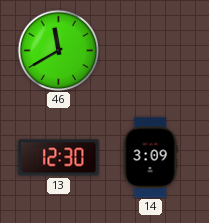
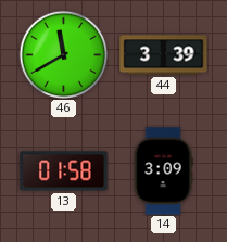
44: none -> 3:39
13: 12:30 -> 01:58
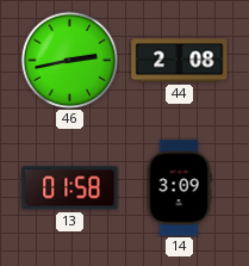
46: 11:40 -> 2:43
44: 3:39 -> 2:08
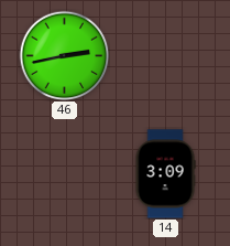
44: 2:08 -> none
13: 01:58 -> none
